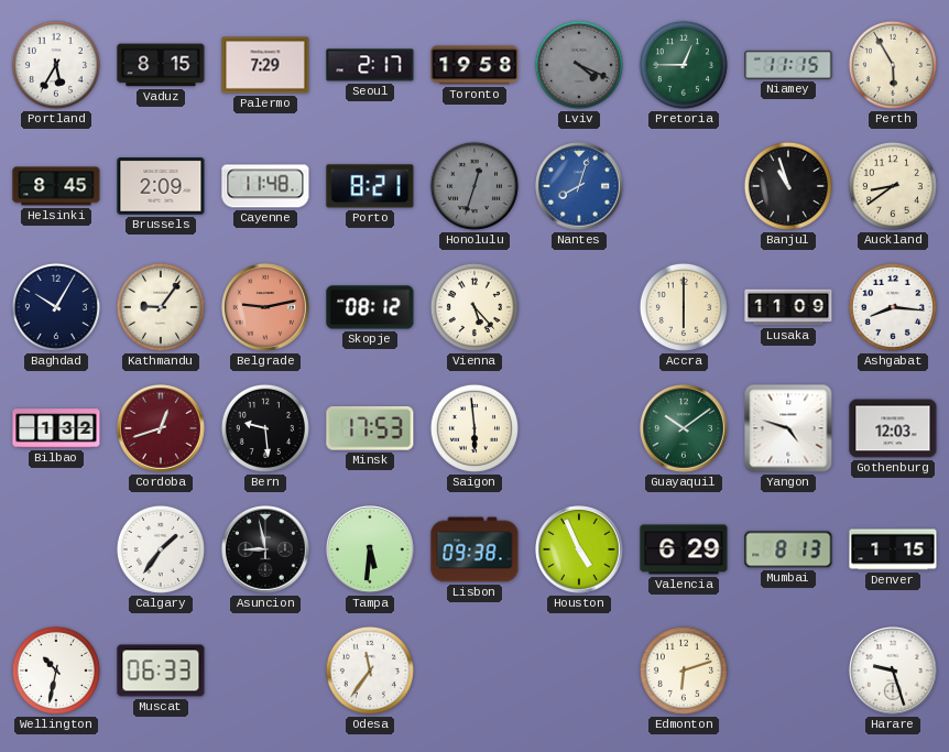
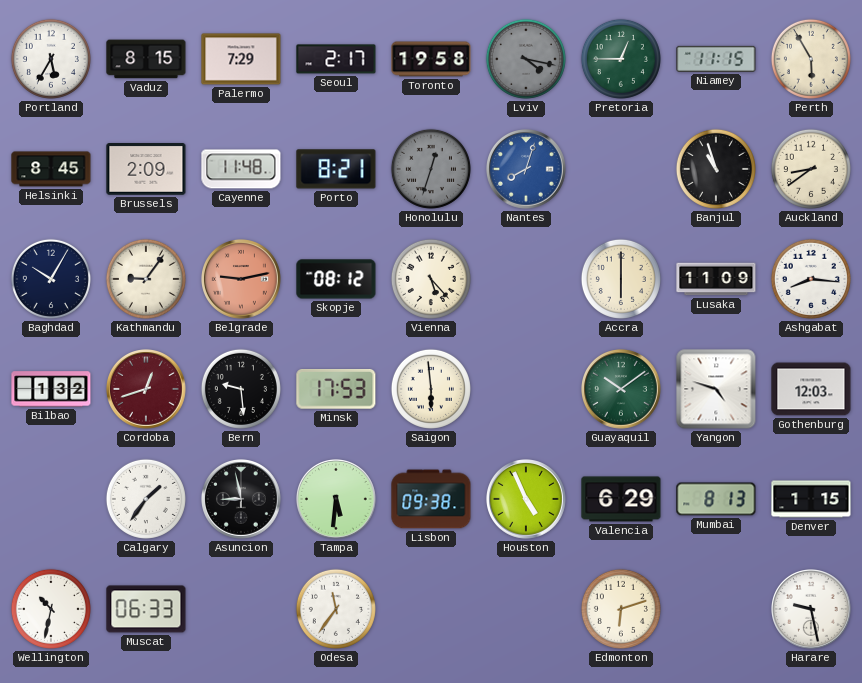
Lviv: 4:19 -> 4:17
Harare: 9:27 -> 9:28
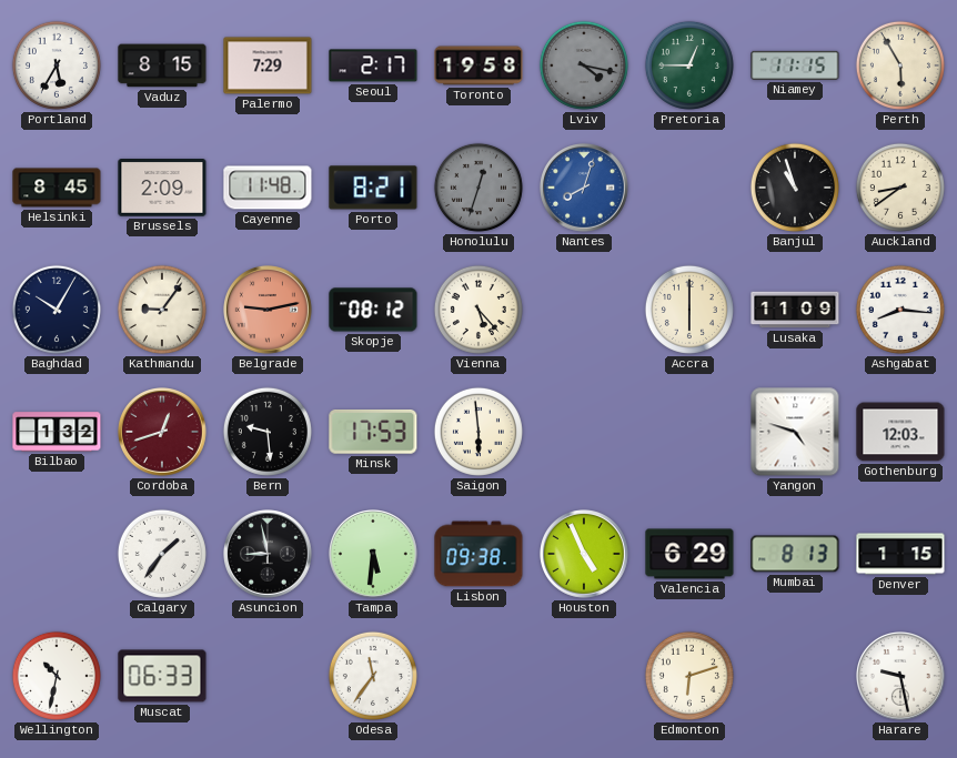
Guayaquil: 10:09 -> none
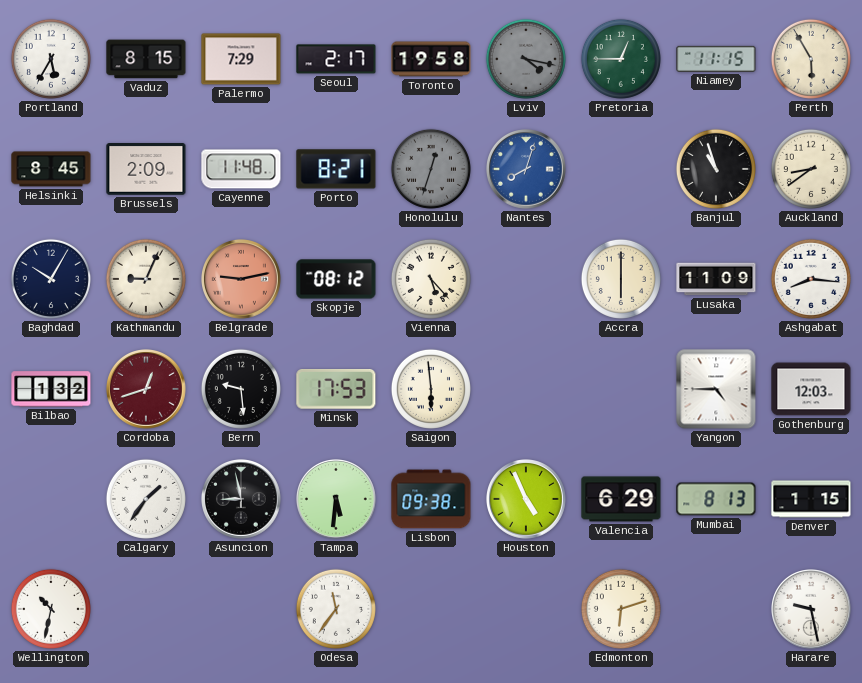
Kathmandu: 9:06 -> 9:04
Yangon: 4:48 -> 4:45
Muscat: 06:33 -> none
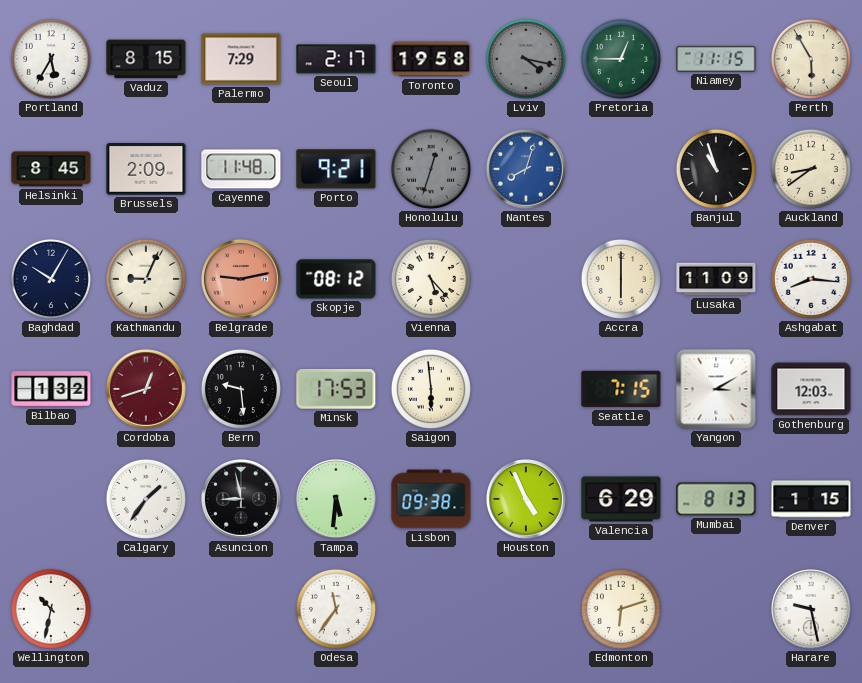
Porto: 8:21 -> 9:21
Seattle: none -> 7:15
Yangon: 4:45 -> 3:10
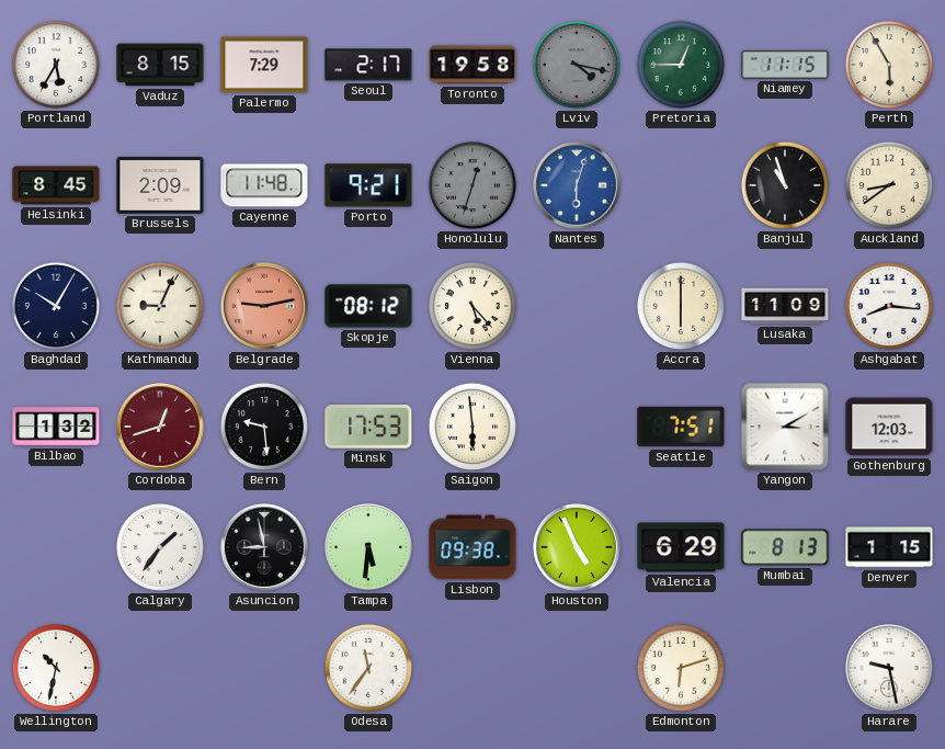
Nantes: 8:03 -> 6:03
Seattle: 7:15 -> 7:51
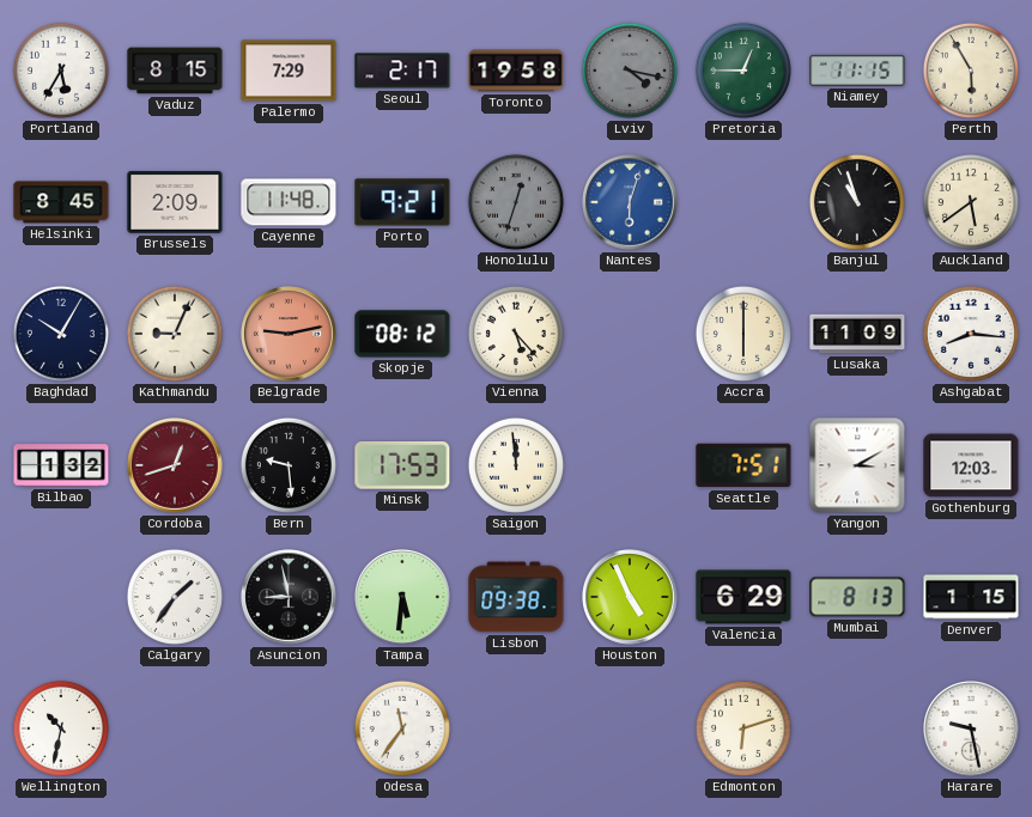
Auckland: 8:39 -> 5:39
Saigon: 5:59 -> 11:59
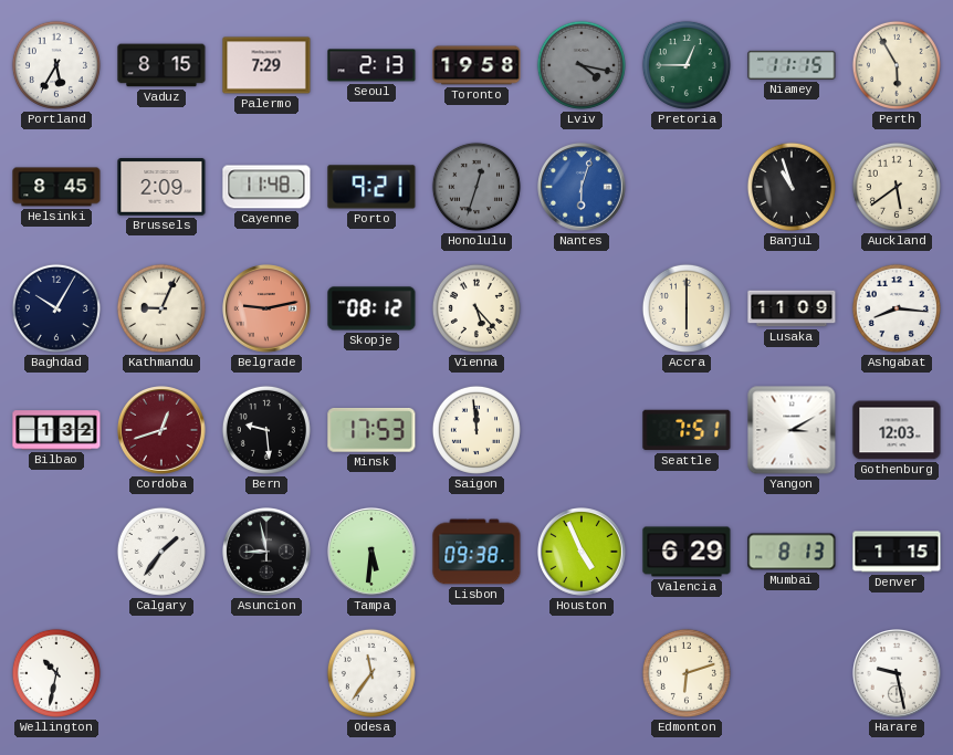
Seoul: 2:17 -> 2:13
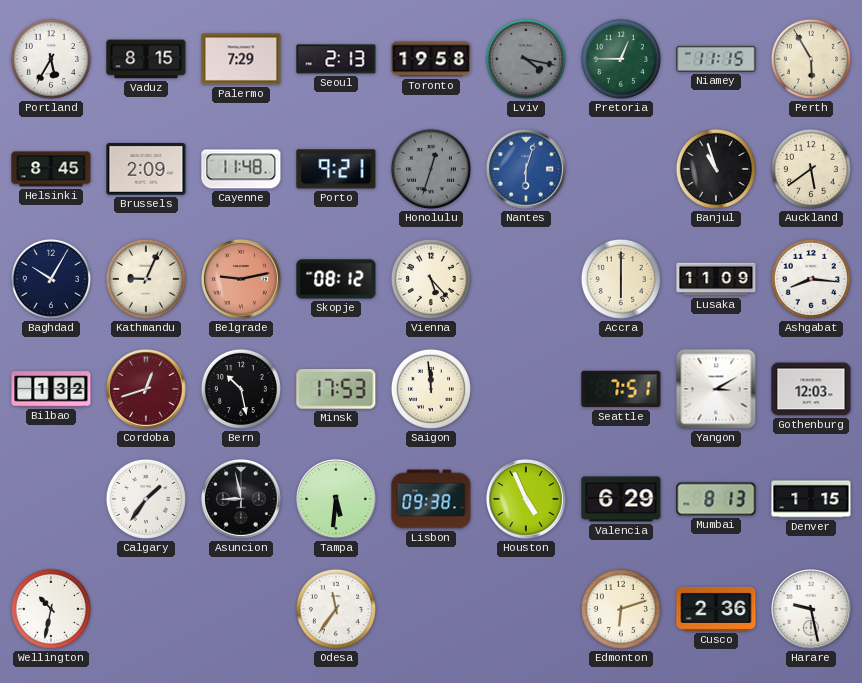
Bern: 9:29 -> 10:28
Cusco: none -> 2:36
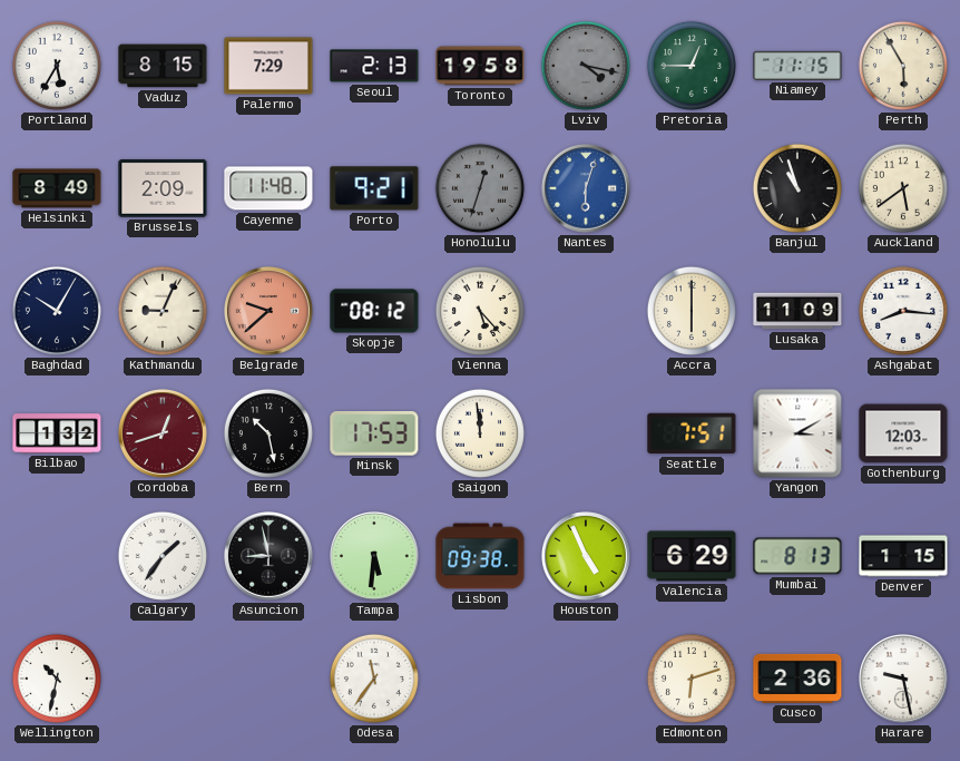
Helsinki: 8:45 -> 8:49
Belgrade: 9:13 -> 9:38
